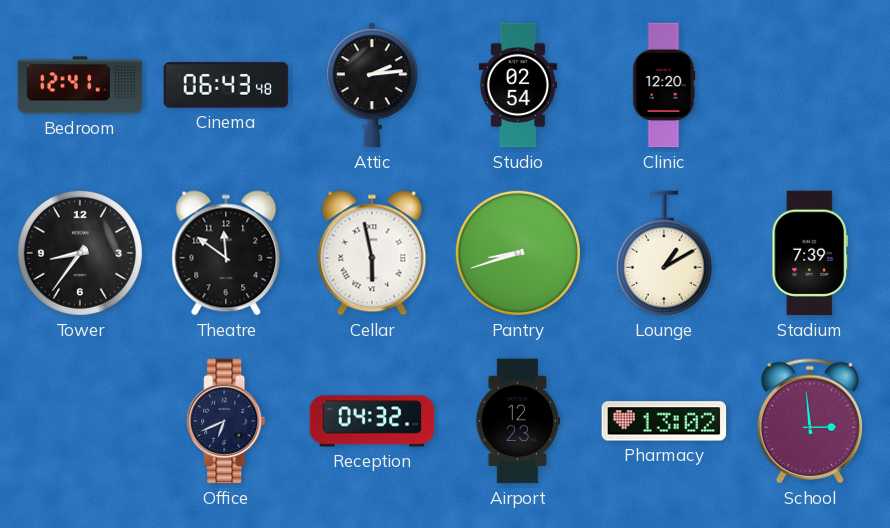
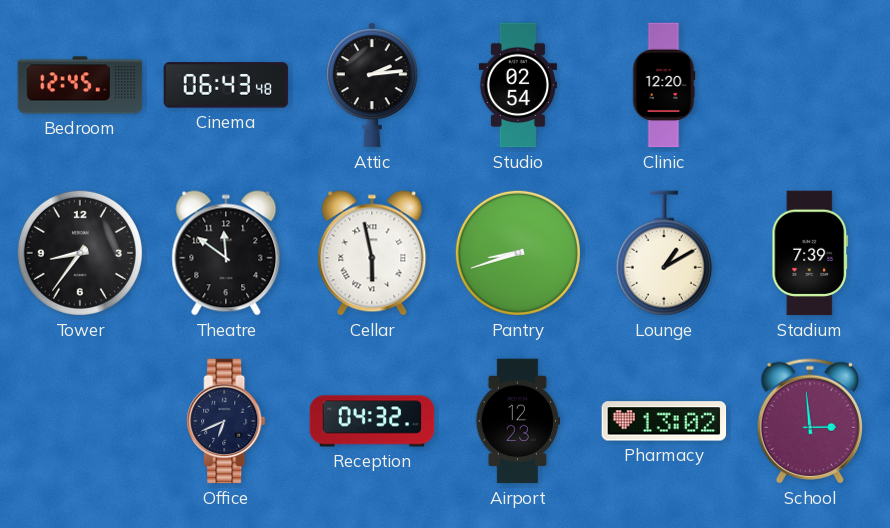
Bedroom: 12:41 -> 12:45
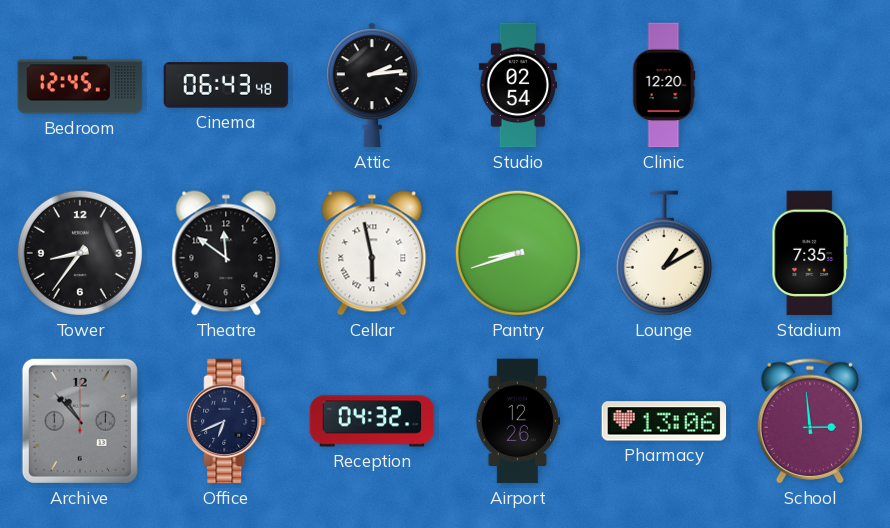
Stadium: 7:39 -> 7:35
Archive: none -> 10:53
Airport: 12:23 -> 12:26
Pharmacy: 13:02 -> 13:06
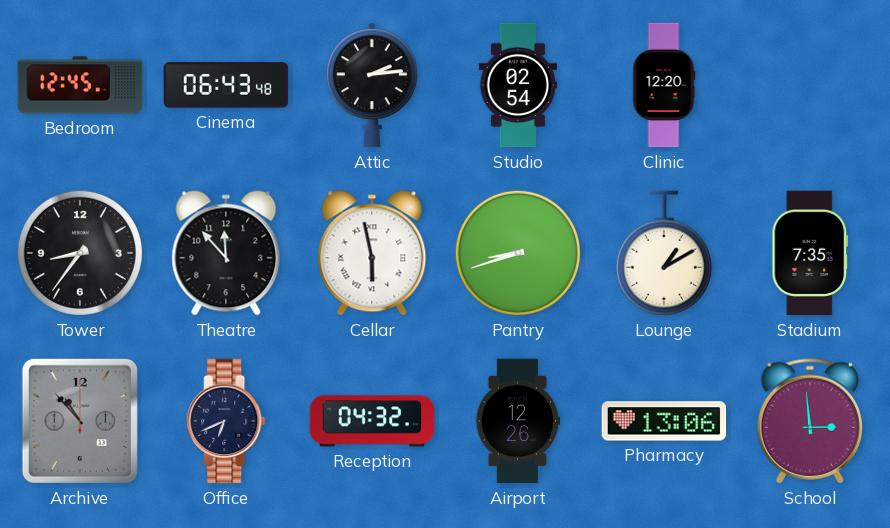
Theatre: 11:51 -> 11:53
